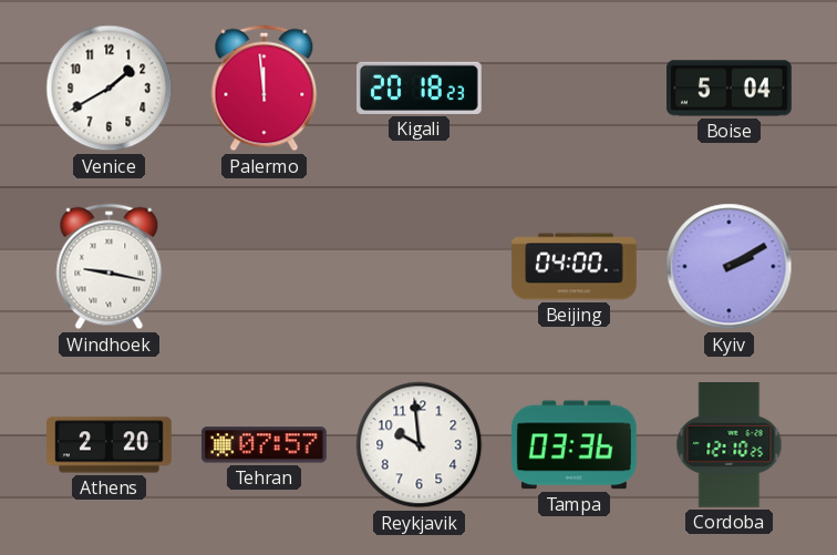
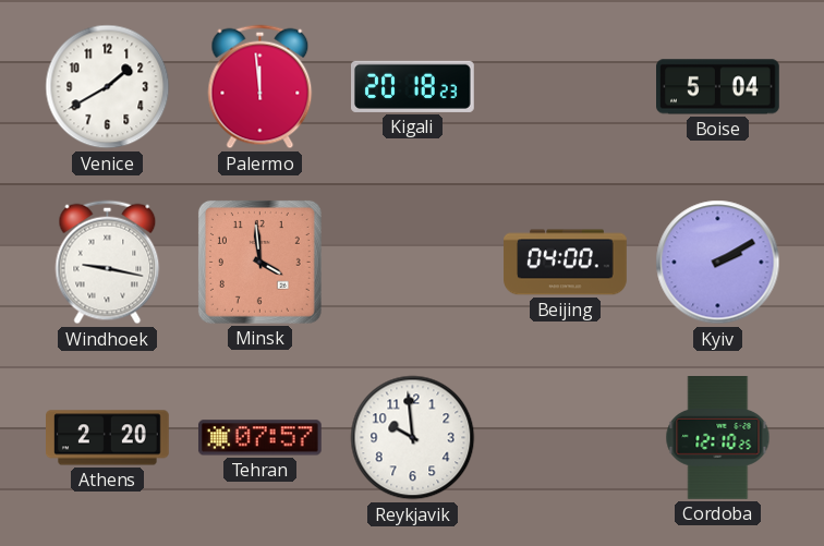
Minsk: none -> 3:59
Tampa: 03:36 -> none
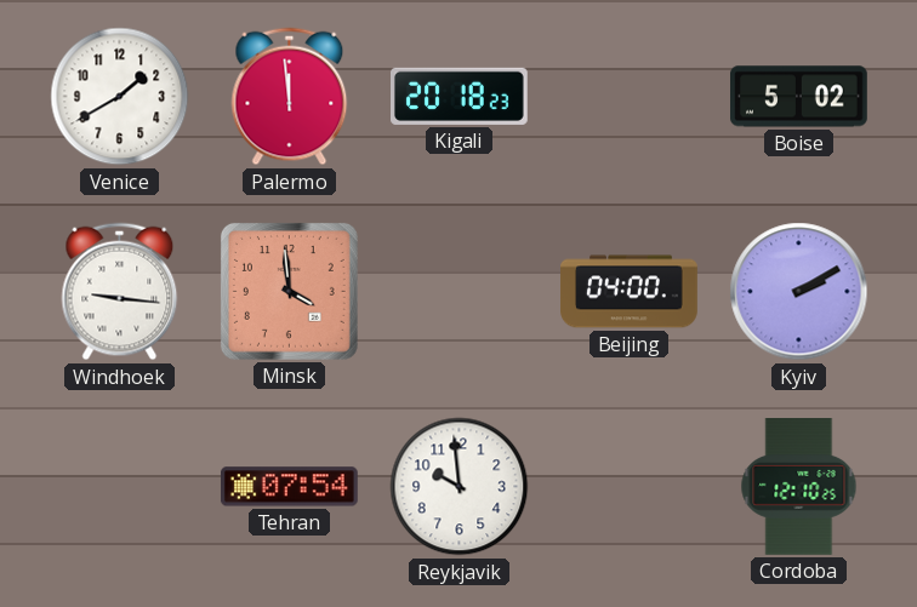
Boise: 5:04 -> 5:02
Windhoek: 9:17 -> 9:16
Athens: 2:20 -> none
Tehran: 07:57 -> 07:54
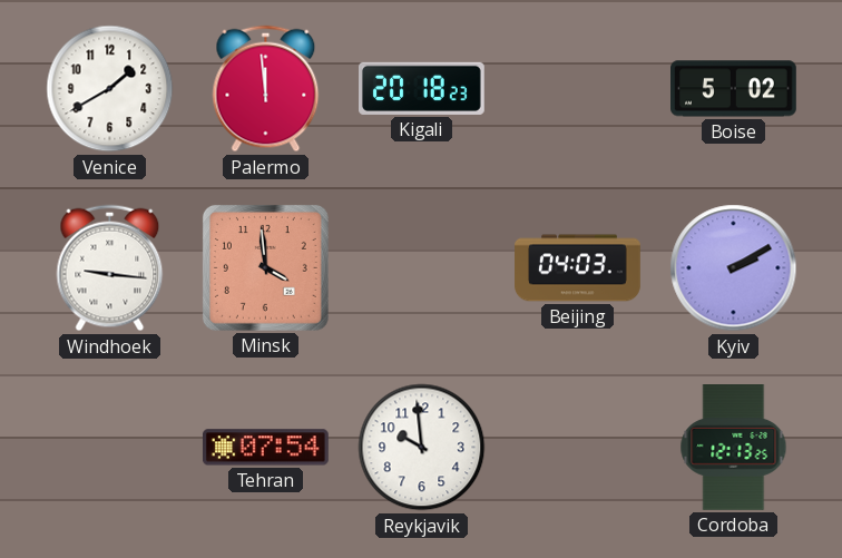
Beijing: 04:00 -> 04:03
Cordoba: 12:10 -> 12:13
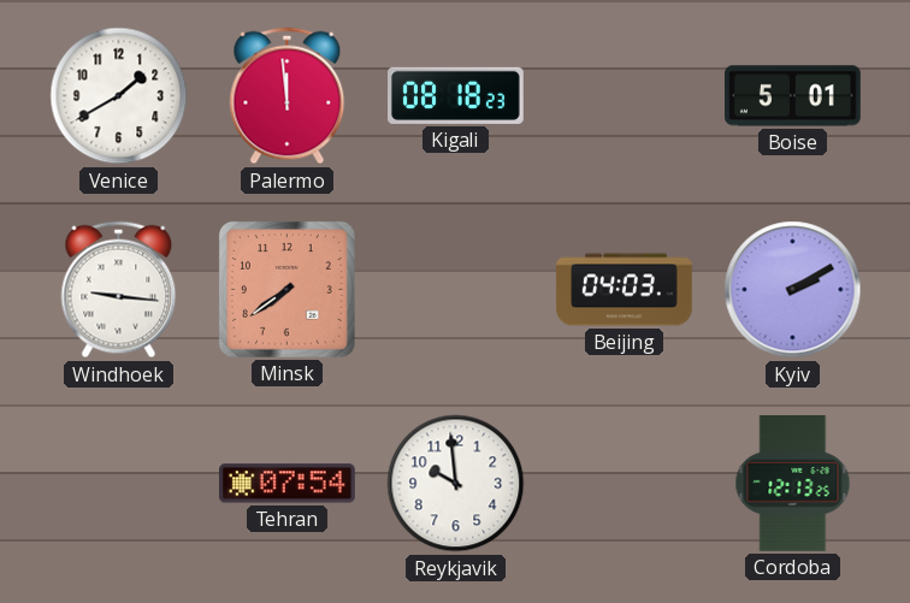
Kigali: 20:18 -> 08:18
Boise: 5:02 -> 5:01
Minsk: 3:59 -> 7:39
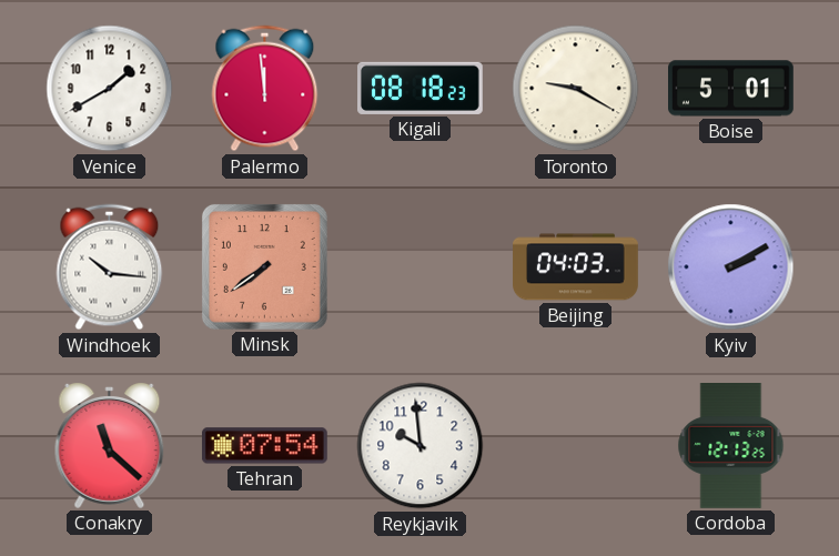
Toronto: none -> 9:20
Windhoek: 9:16 -> 10:16
Conakry: none -> 11:22
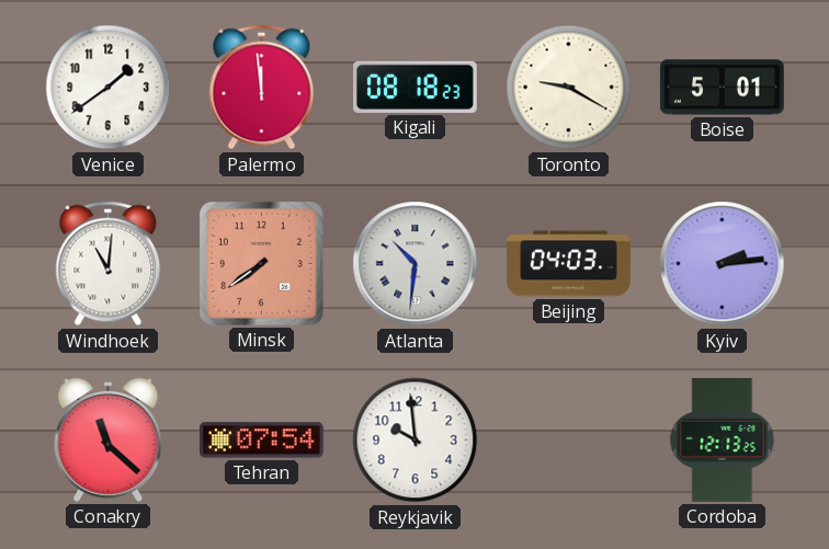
Venice: 1:40 -> 1:39
Windhoek: 10:16 -> 11:01
Atlanta: none -> 10:31
Kyiv: 2:10 -> 2:14
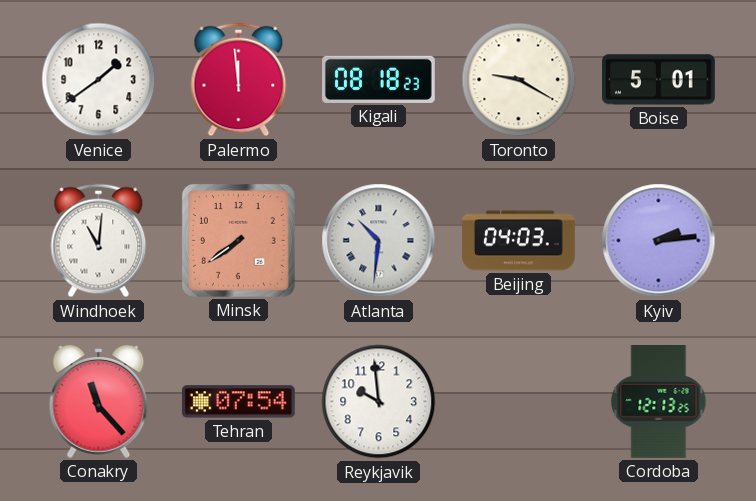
Conakry: 11:22 -> 11:23
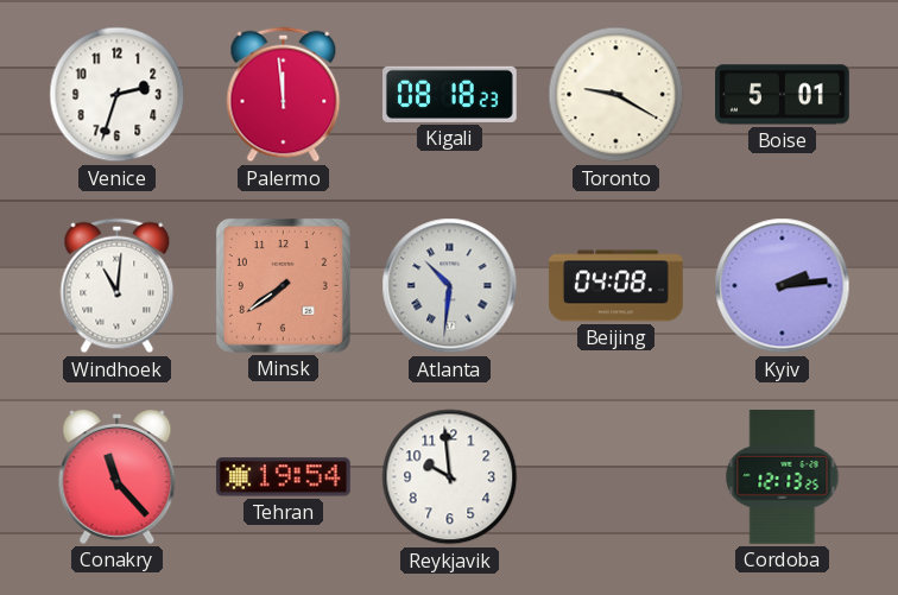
Venice: 1:39 -> 2:33
Beijing: 04:03 -> 04:08
Tehran: 07:54 -> 19:54
